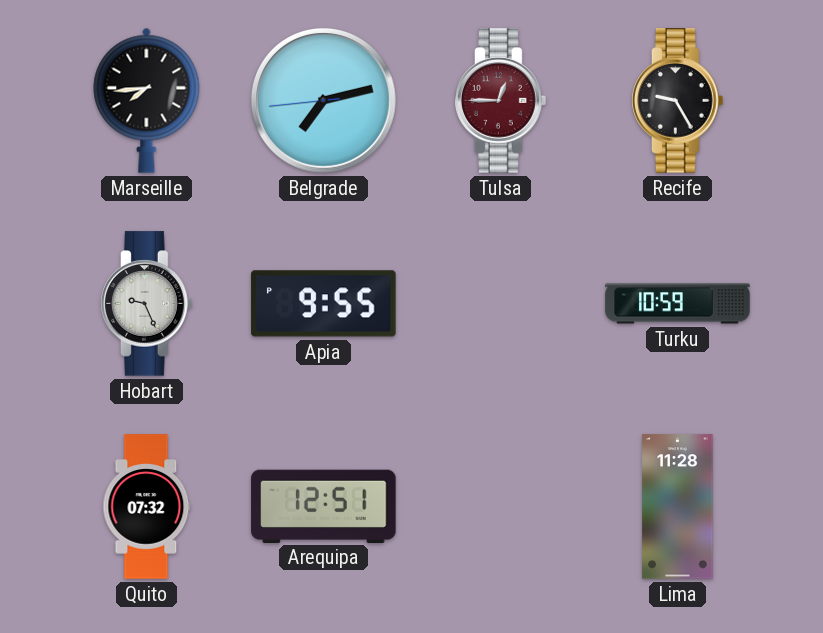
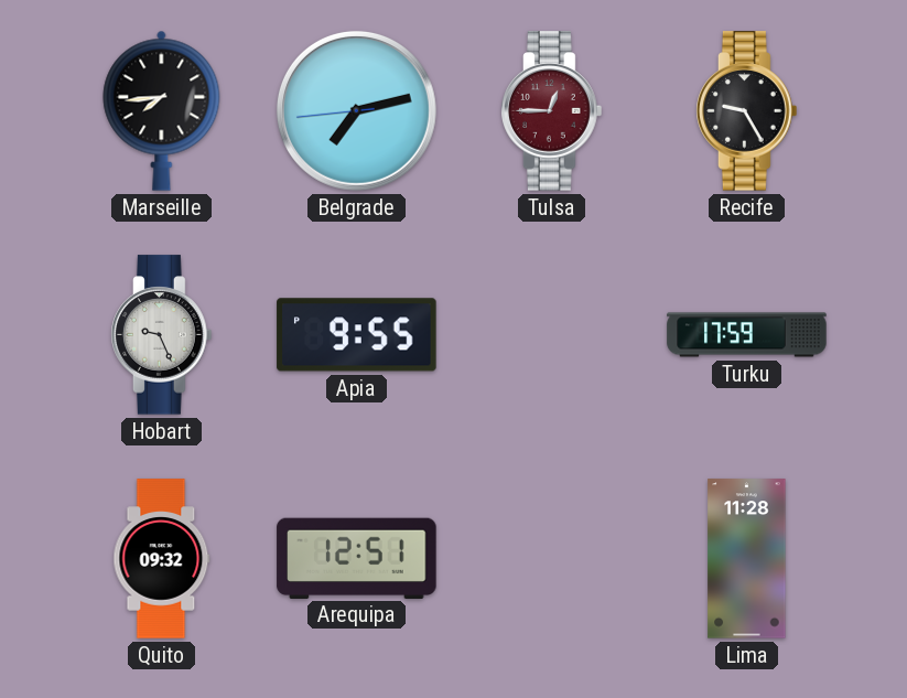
Turku: 10:59 -> 17:59
Quito: 07:32 -> 09:32
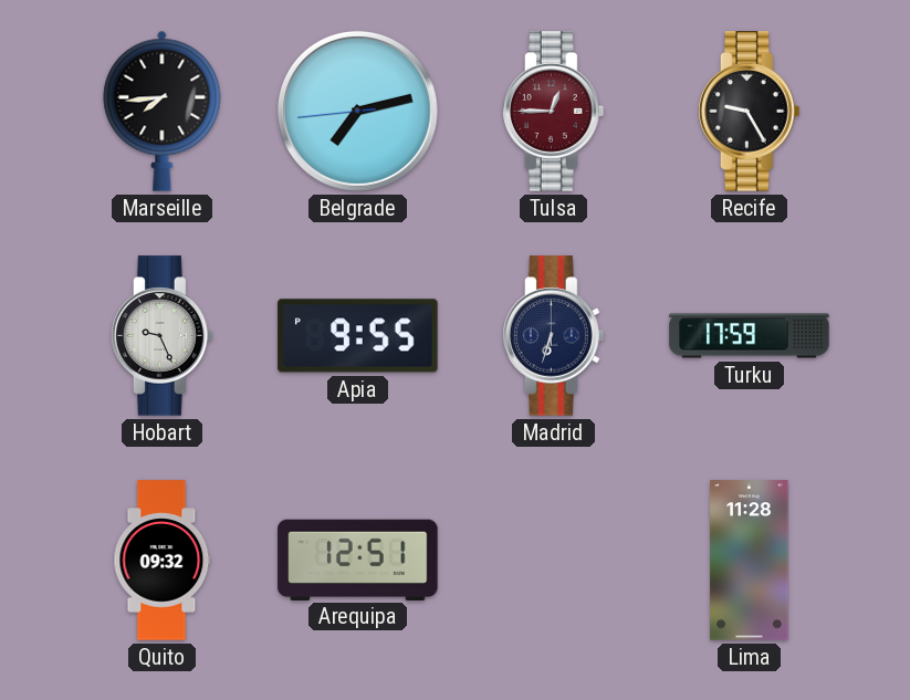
Madrid: none -> 6:33
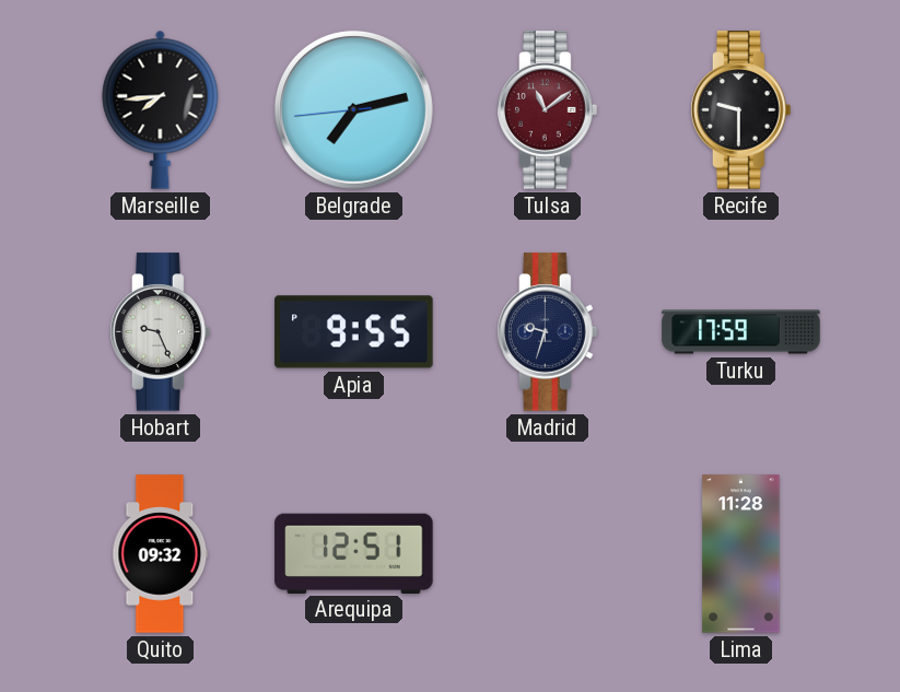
Tulsa: 12:45 -> 11:09
Recife: 9:25 -> 9:30
Madrid: 6:33 -> 9:33
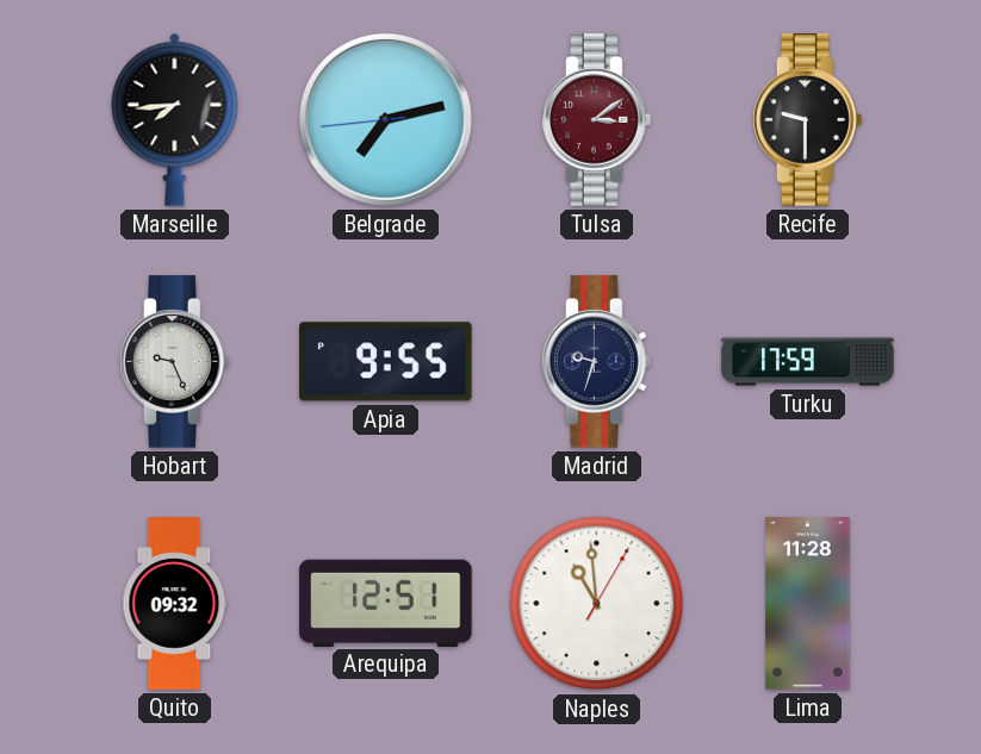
Tulsa: 11:09 -> 3:09
Naples: none -> 10:59
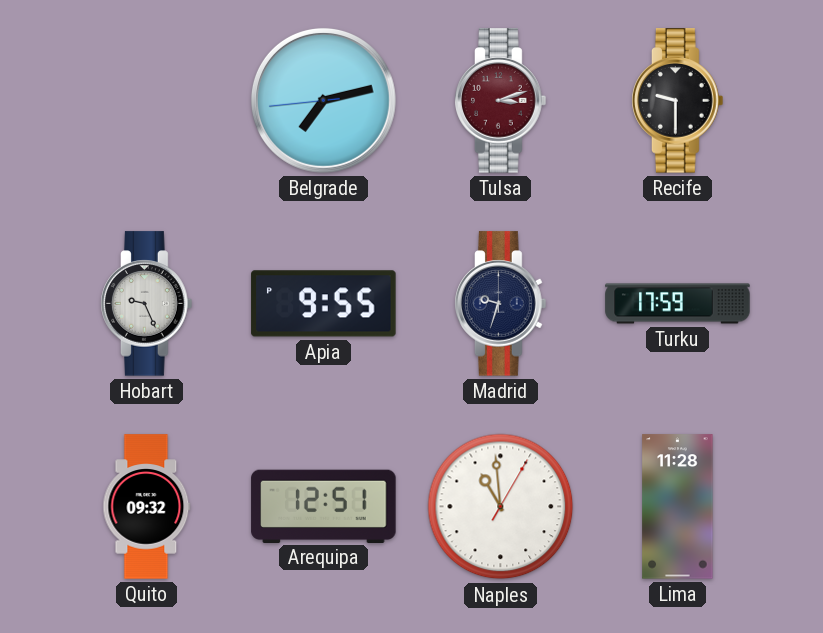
Marseille: 7:44 -> none
Tulsa: 3:09 -> 3:12
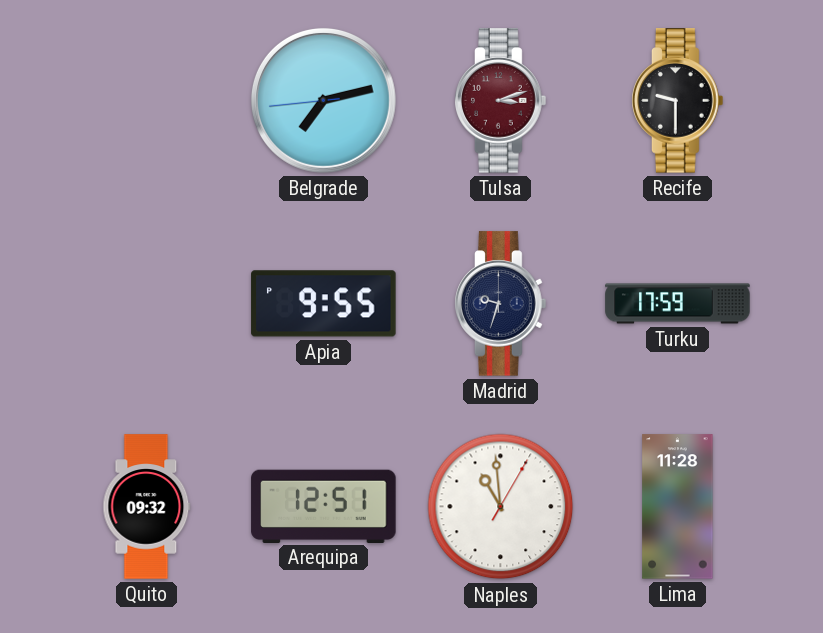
Hobart: 9:26 -> none
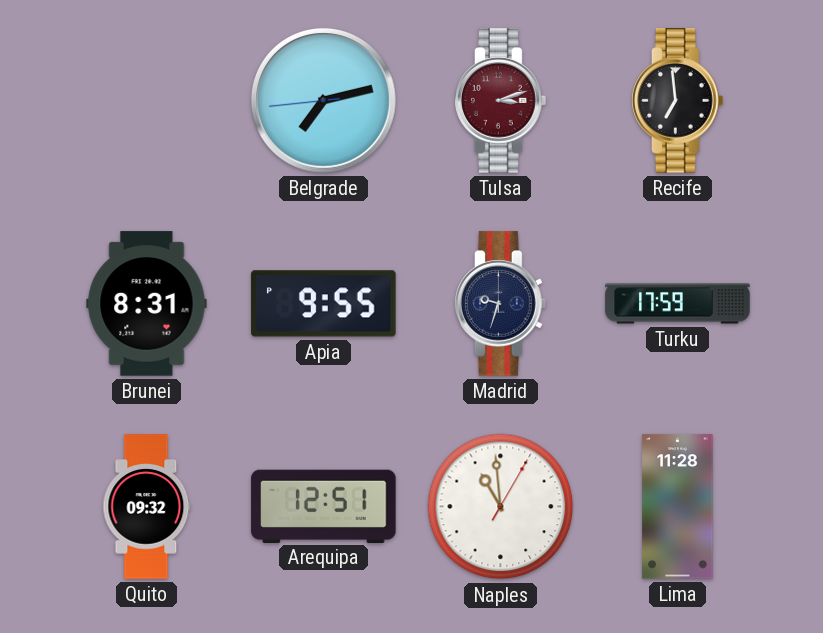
Recife: 9:30 -> 6:59
Brunei: none -> 8:31
